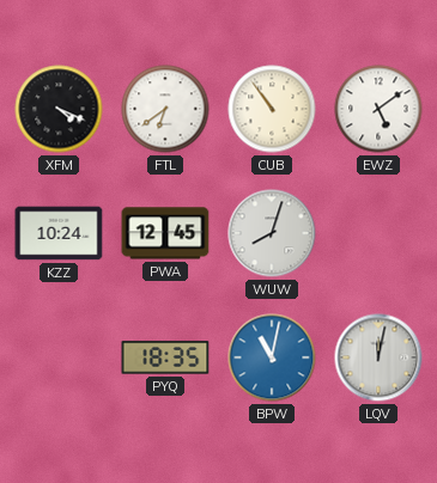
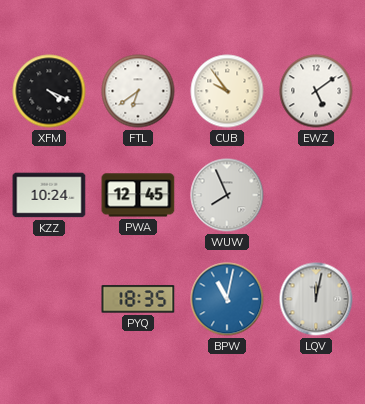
CUB: 10:54 -> 9:54
WUW: 8:03 -> 7:56
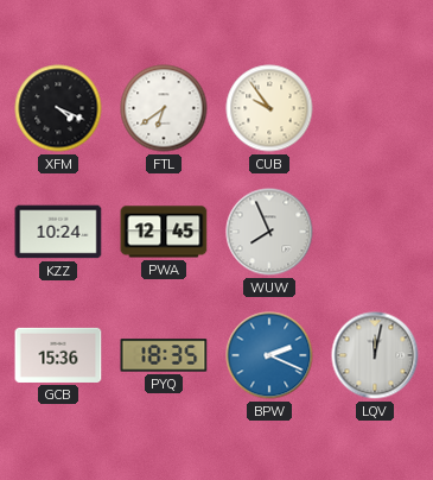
EWZ: 5:09 -> none
GCB: none -> 15:36
BPW: 11:02 -> 2:19
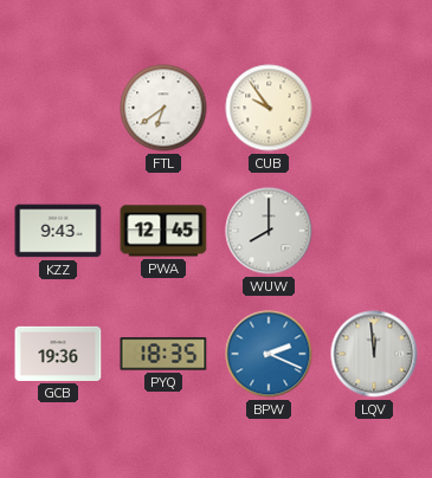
XFM: 4:19 -> none
KZZ: 10:24 -> 9:43
WUW: 7:56 -> 8:00
GCB: 15:36 -> 19:36
LQV: 12:02 -> 11:59
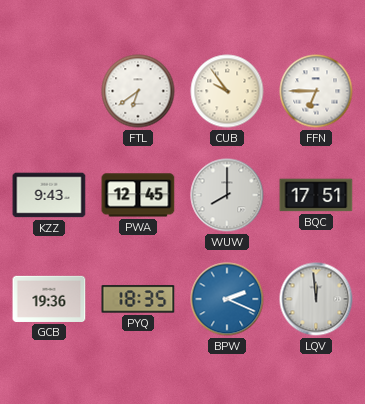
FFN: none -> 6:45
BQC: none -> 17:51
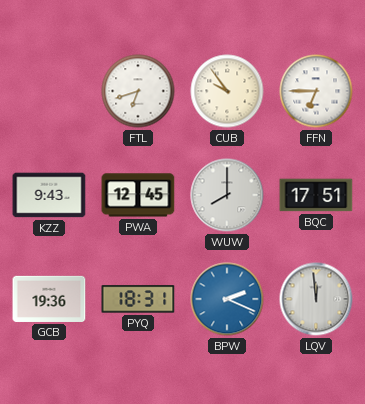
FTL: 6:39 -> 6:42
PYQ: 18:35 -> 18:31
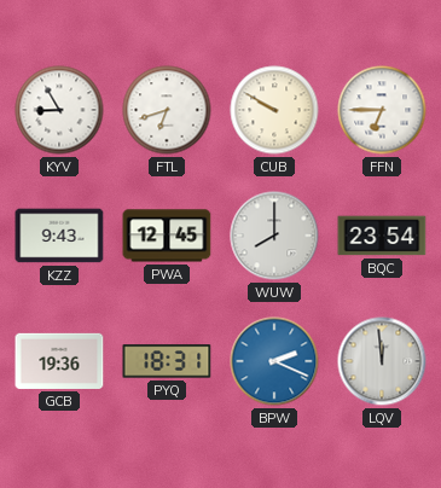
KYV: none -> 8:55
CUB: 9:54 -> 9:50
BQC: 17:51 -> 23:54
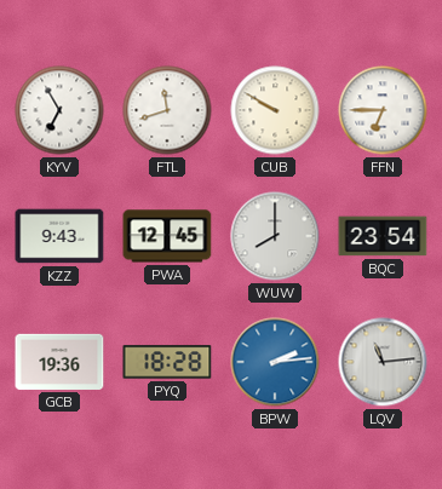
KYV: 8:55 -> 6:55
FTL: 6:42 -> 11:42
PYQ: 18:31 -> 18:28
BPW: 2:19 -> 2:14
LQV: 11:59 -> 11:14
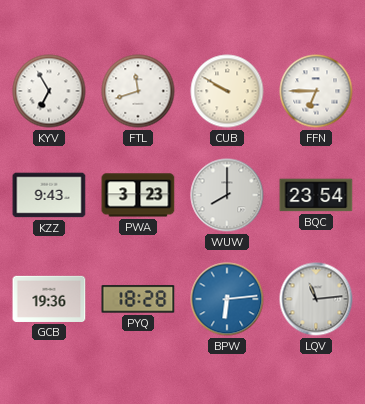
PWA: 12:45 -> 3:23
BPW: 2:14 -> 6:14
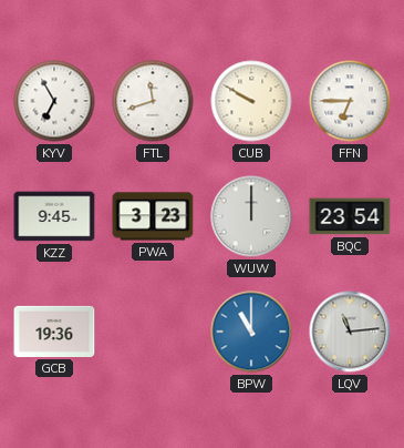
KZZ: 9:43 -> 9:45
WUW: 8:00 -> 12:00
PYQ: 18:28 -> none
BPW: 6:14 -> 11:00
